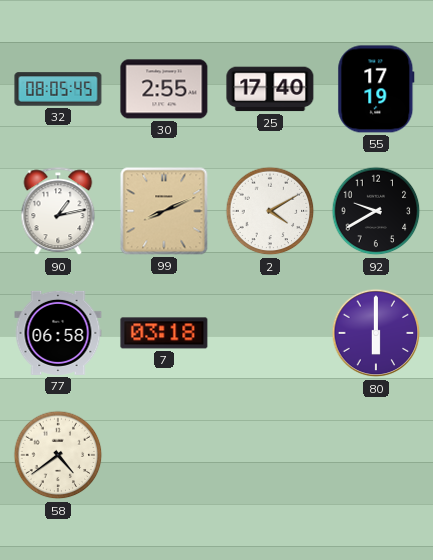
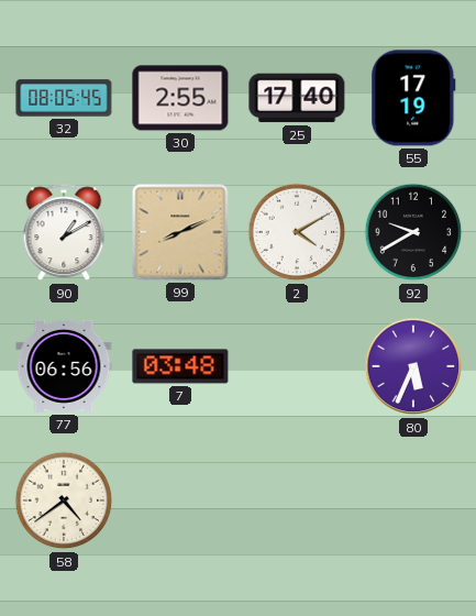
90: 1:13 -> 1:10
77: 06:58 -> 06:56
7: 03:18 -> 03:48
80: 6:00 -> 5:34
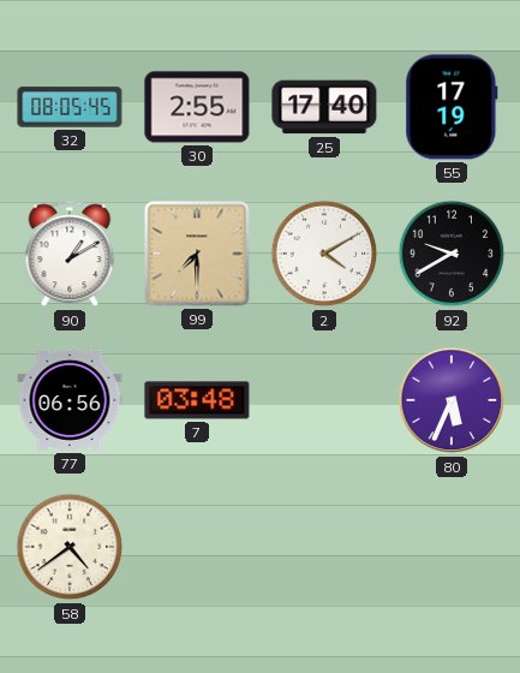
99: 8:11 -> 7:30
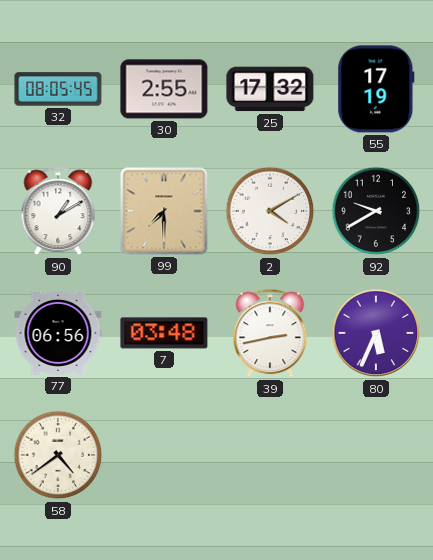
25: 17:40 -> 17:32
39: none -> 2:43
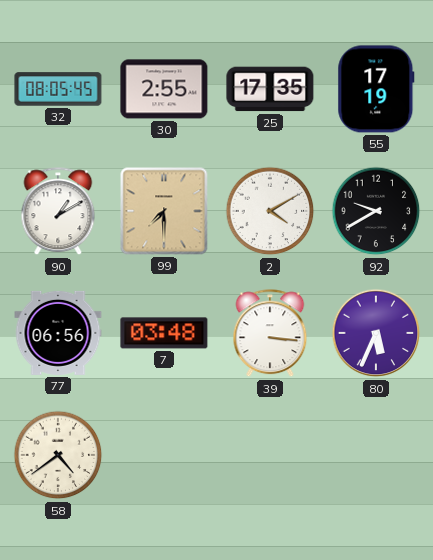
25: 17:32 -> 17:35
39: 2:43 -> 3:16
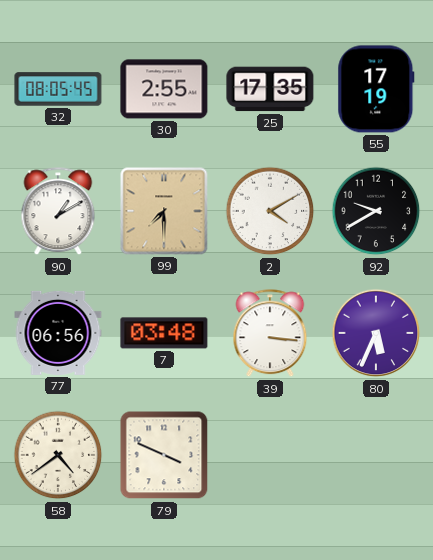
79: none -> 3:49
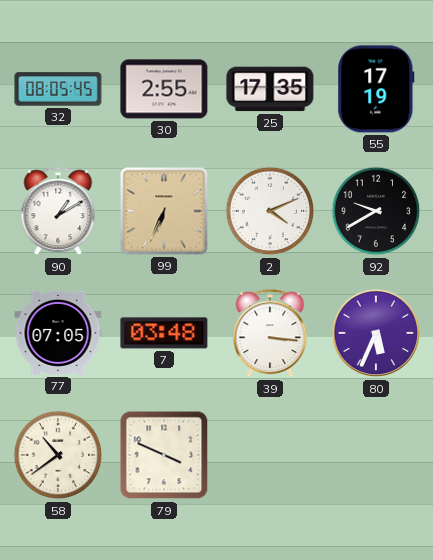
99: 7:30 -> 6:34
2: 4:10 -> 4:11
77: 06:56 -> 07:05
58: 4:39 -> 10:39
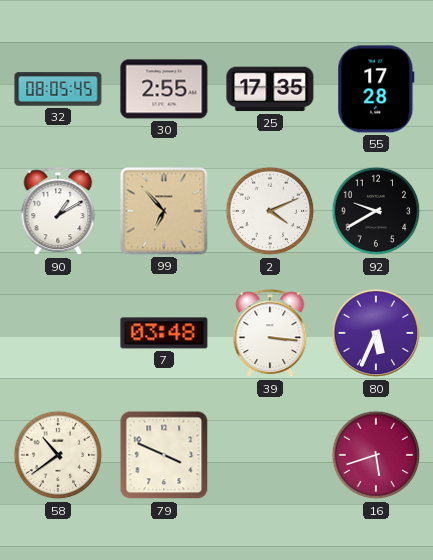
55: 17:19 -> 17:28
99: 6:34 -> 6:53
77: 07:05 -> none
16: none -> 5:42
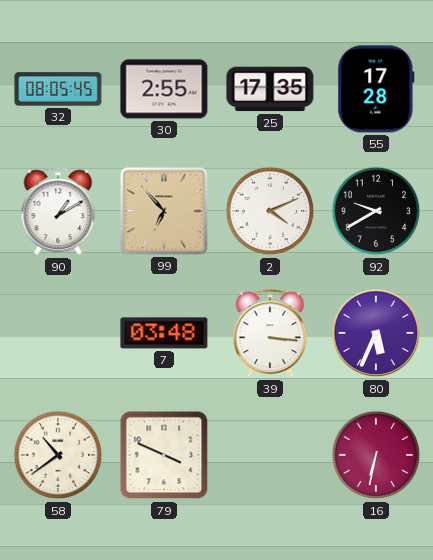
16: 5:42 -> 6:32
